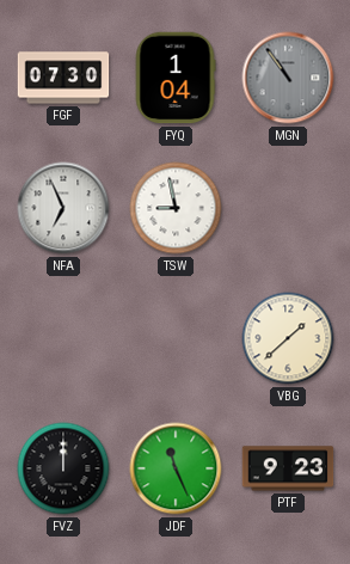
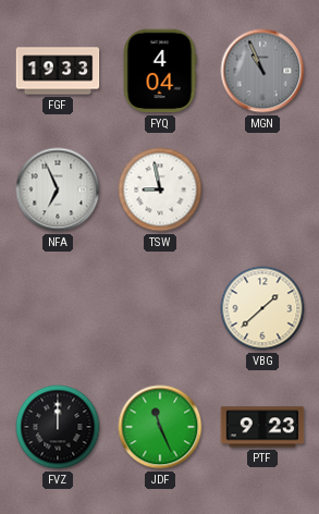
FGF: 07:30 -> 19:33
FYQ: 1:04 -> 4:04
MGN: 10:54 -> 10:56
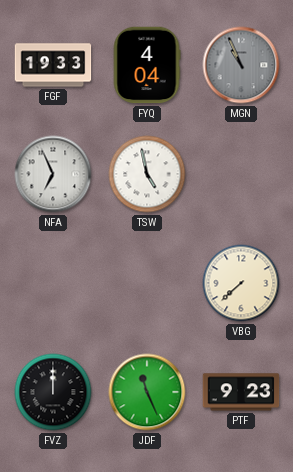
TSW: 8:58 -> 4:58
VBG: 1:38 -> 7:38
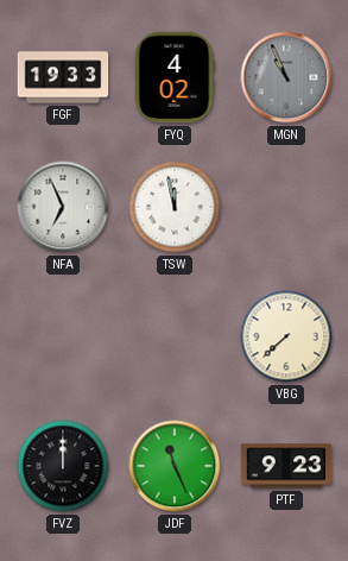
FYQ: 4:04 -> 4:02
TSW: 4:58 -> 11:58
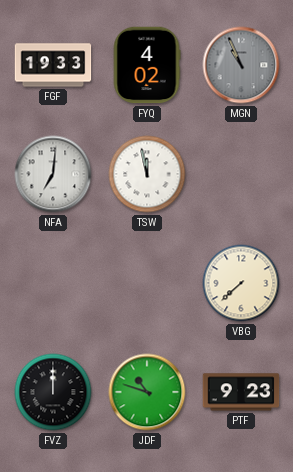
NFA: 6:56 -> 7:01
JDF: 11:26 -> 10:48
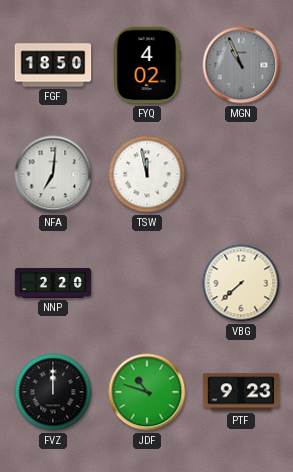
FGF: 19:33 -> 18:50
NNP: none -> 2:20
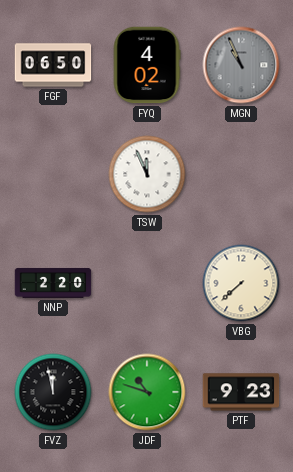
FGF: 18:50 -> 06:50
NFA: 7:01 -> none
TSW: 11:58 -> 11:56
FVZ: 12:00 -> 11:58
